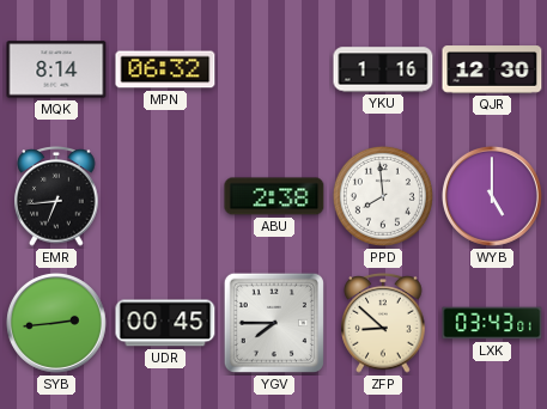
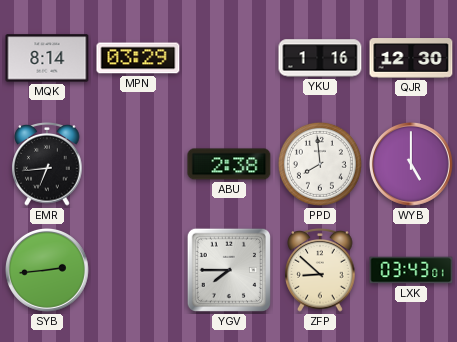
MPN: 06:32 -> 03:29
UDR: 00:45 -> none
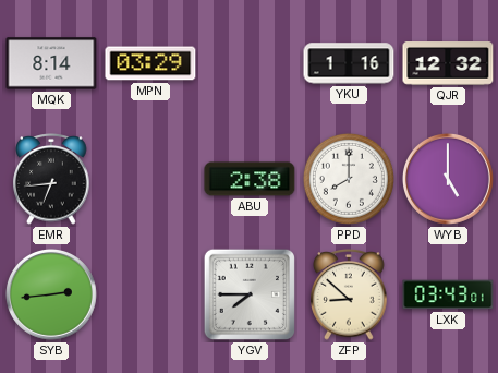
QJR: 12:30 -> 12:32
PPD: 7:59 -> 8:00
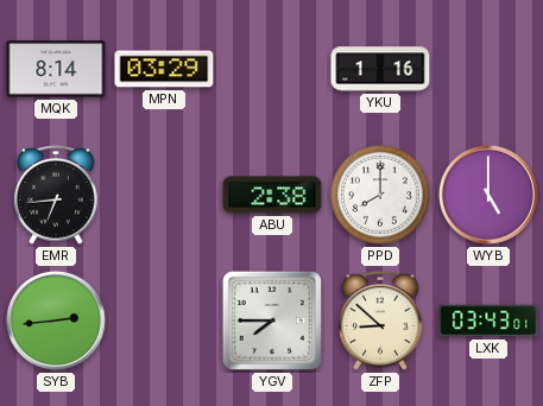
QJR: 12:32 -> none
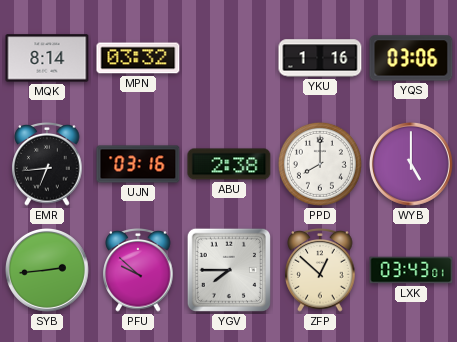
MPN: 03:29 -> 03:32
YQS: none -> 03:06
UJN: none -> 03:16
PFU: none -> 9:52
ZFP: 8:52 -> 12:52
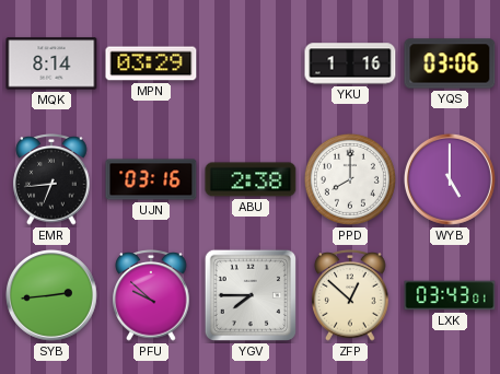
MPN: 03:32 -> 03:29
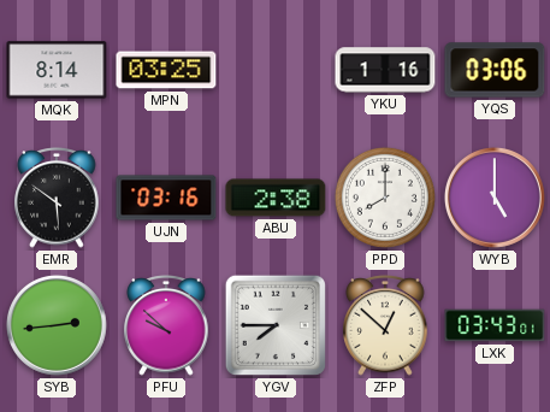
MPN: 03:29 -> 03:25
EMR: 6:44 -> 5:51
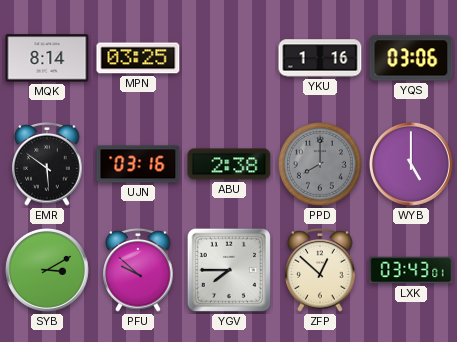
PPD dial: white -> grey
SYB: 2:44 -> 3:10
